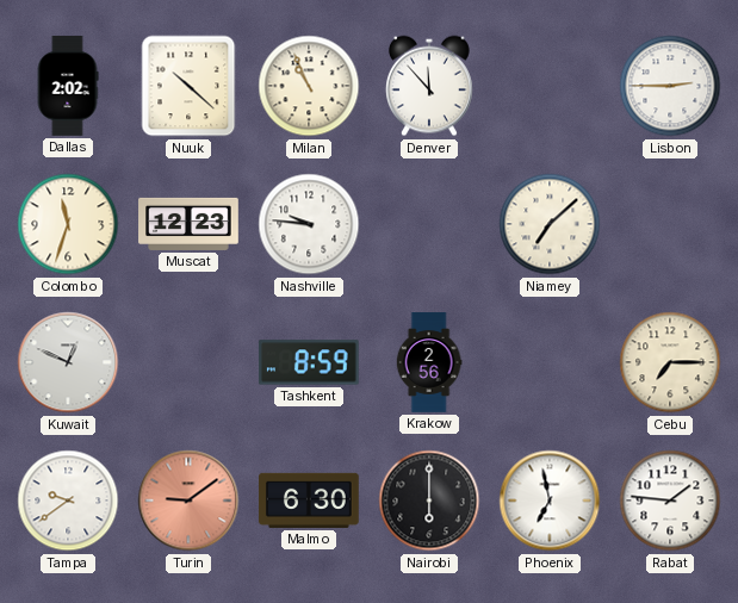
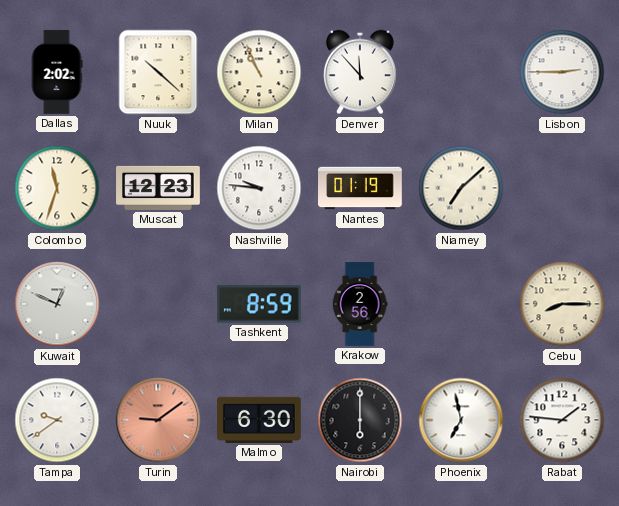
Nantes: none -> 01:19
Cebu: 7:15 -> 8:15
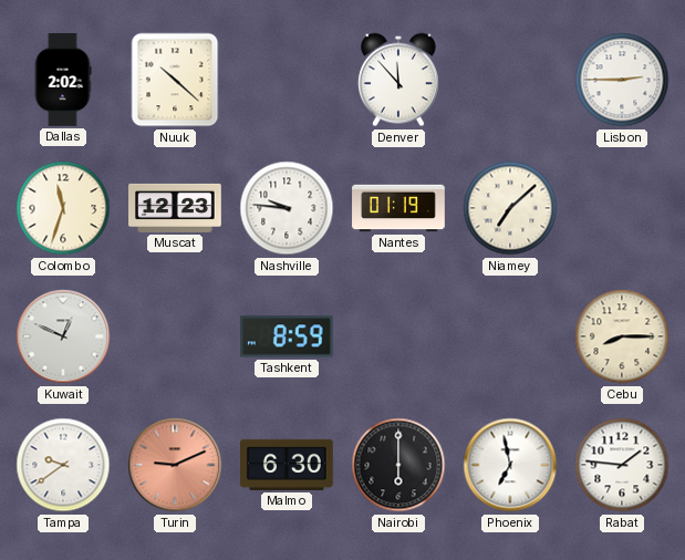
Milan: 10:56 -> none
Krakow: 2:56 -> none
Turin: 9:09 -> 9:11
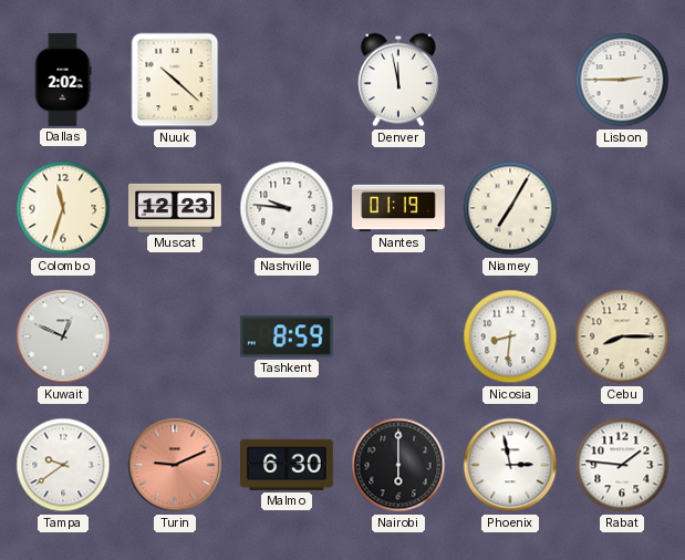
Denver: 11:53 -> 11:58
Niamey: 7:08 -> 7:05
Nicosia: none -> 8:31
Phoenix: 6:58 -> 2:58
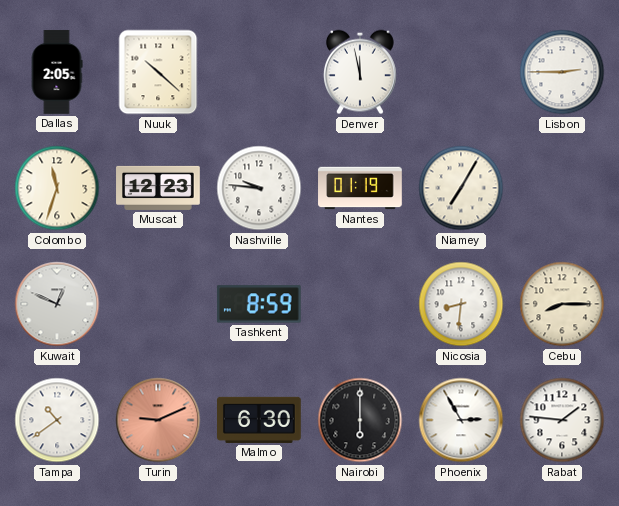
Dallas: 2:02 -> 2:05
Tampa: 9:39 -> 10:39
Phoenix: 2:58 -> 2:55
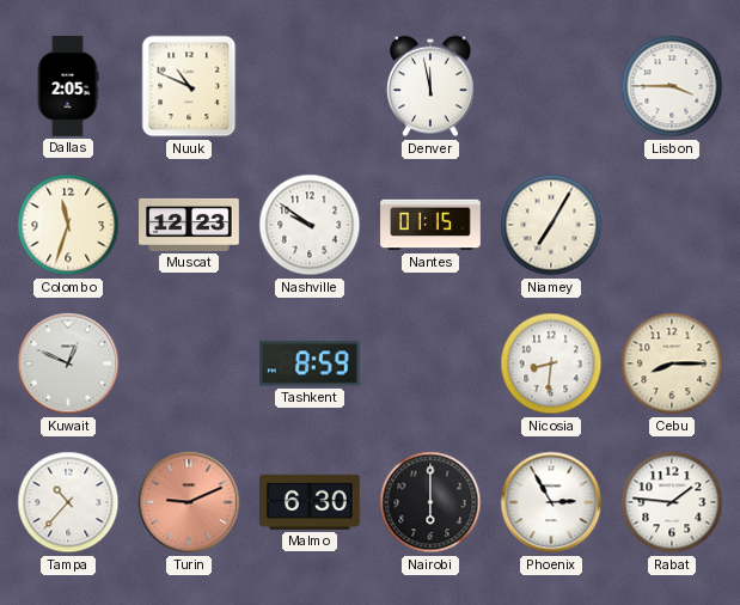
Nuuk: 10:22 -> 10:49
Lisbon: 2:45 -> 3:45
Nashville: 9:46 -> 9:51
Nantes: 01:19 -> 01:15
Tampa: 10:39 -> 10:37
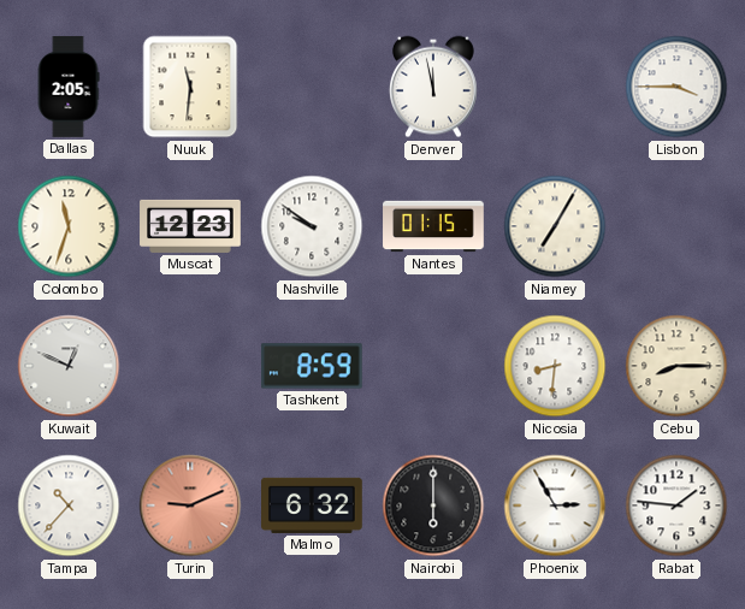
Nuuk: 10:49 -> 11:31
Malmo: 6:30 -> 6:32
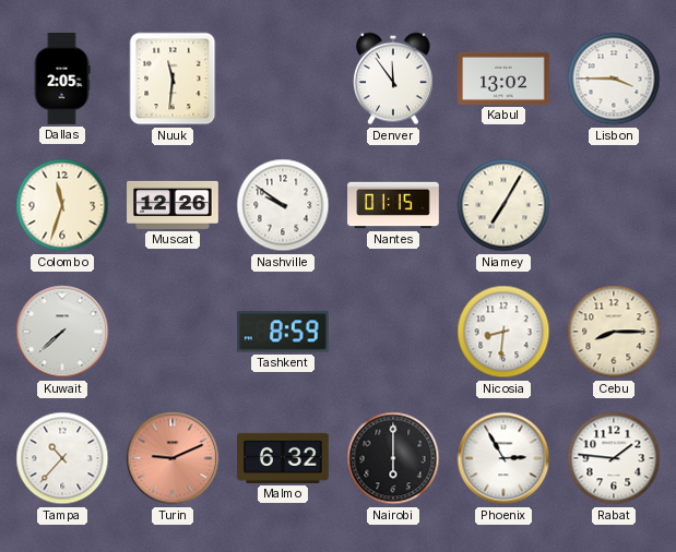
Denver: 11:58 -> 11:54
Kabul: none -> 13:02
Muscat: 12:23 -> 12:26
Kuwait: 12:49 -> 7:38
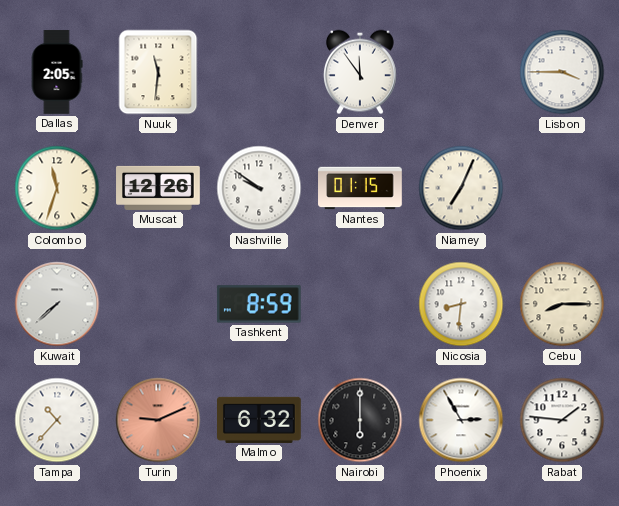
Kabul: 13:02 -> none
Niamey: 7:05 -> 7:04
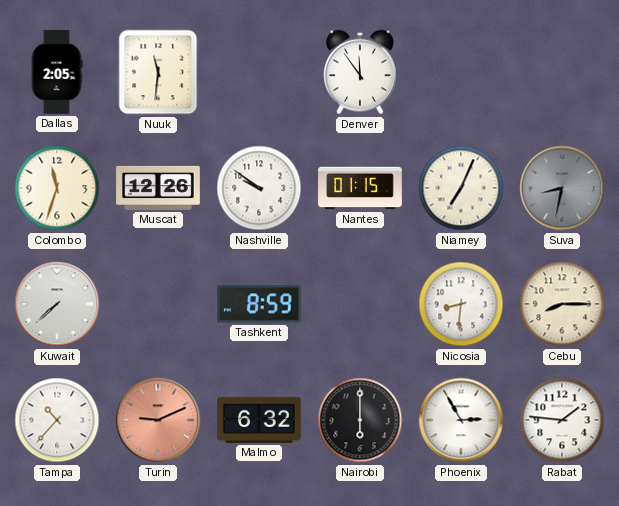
Lisbon: 3:45 -> none
Suva: none -> 8:32
